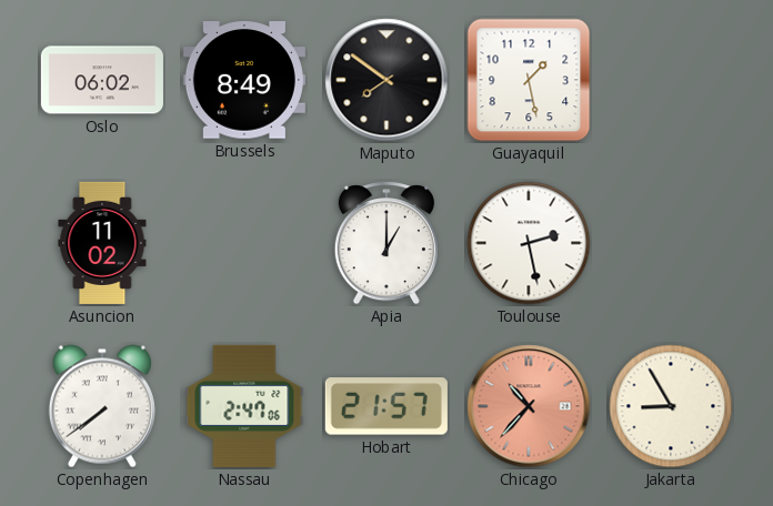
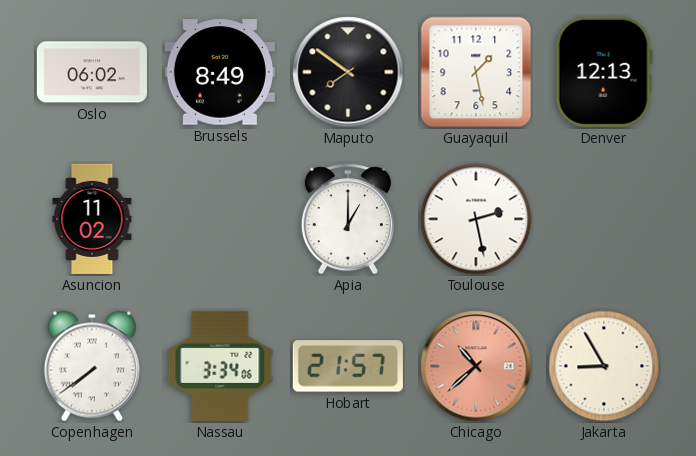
Denver: none -> 12:13
Nassau: 2:47 -> 3:34
Chicago: 10:37 -> 10:38
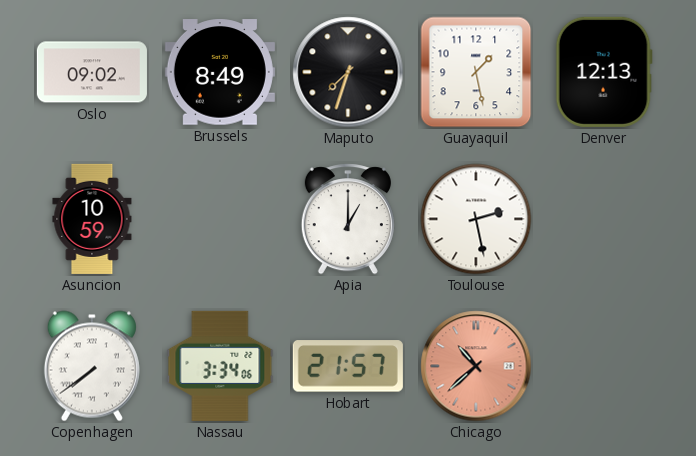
Oslo: 06:02 -> 09:02
Maputo: 7:51 -> 7:33
Asuncion: 11:02 -> 10:59
Jakarta: 8:55 -> none
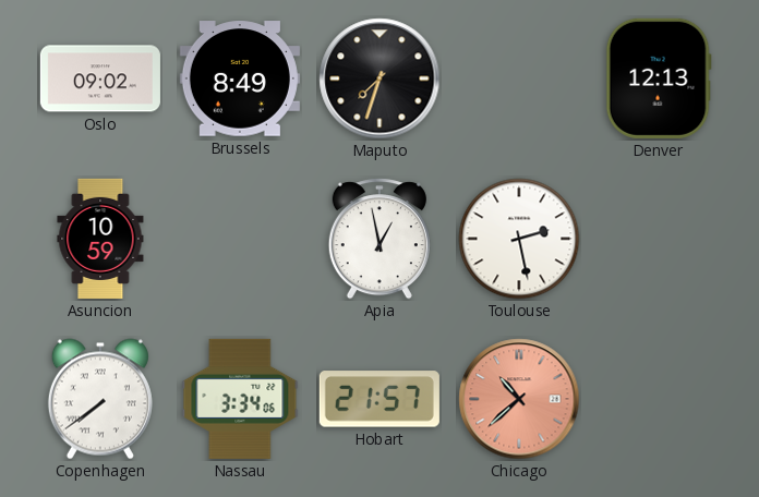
Guayaquil: 1:28 -> none
Apia: 1:00 -> 12:58
